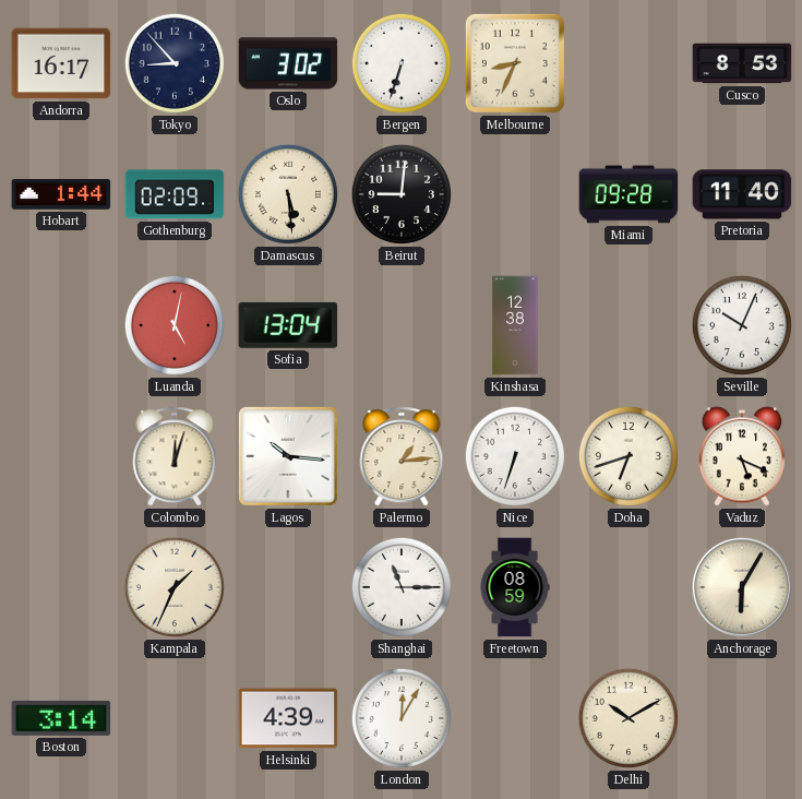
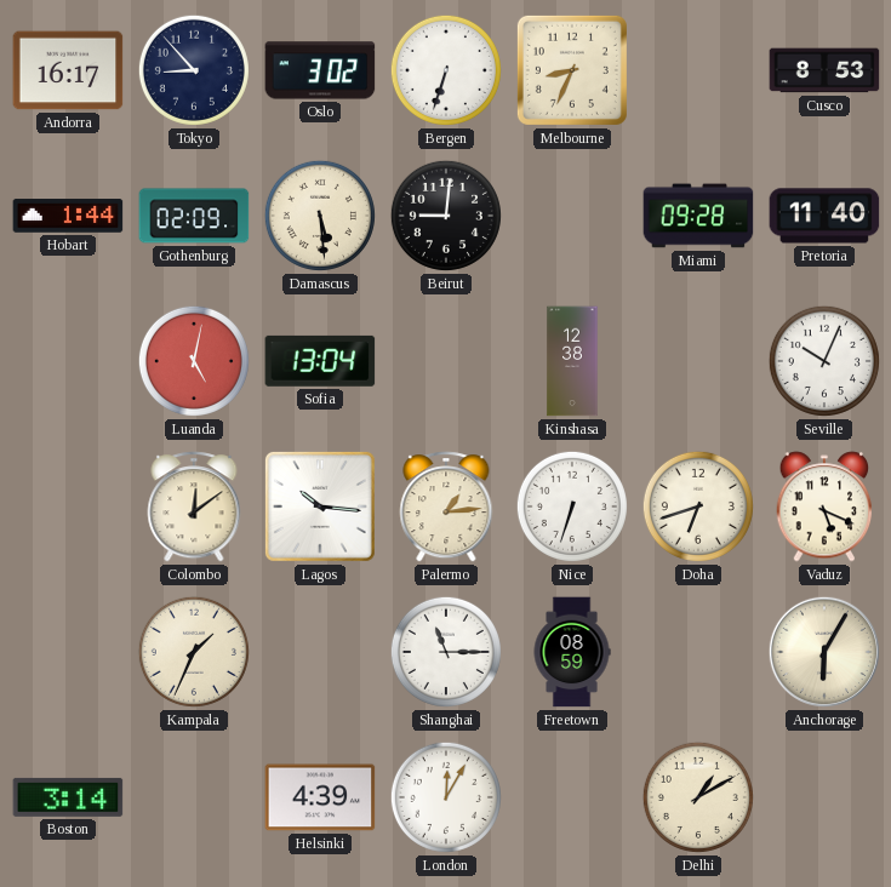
Colombo: 12:03 -> 12:09
Delhi: 10:10 -> 1:10
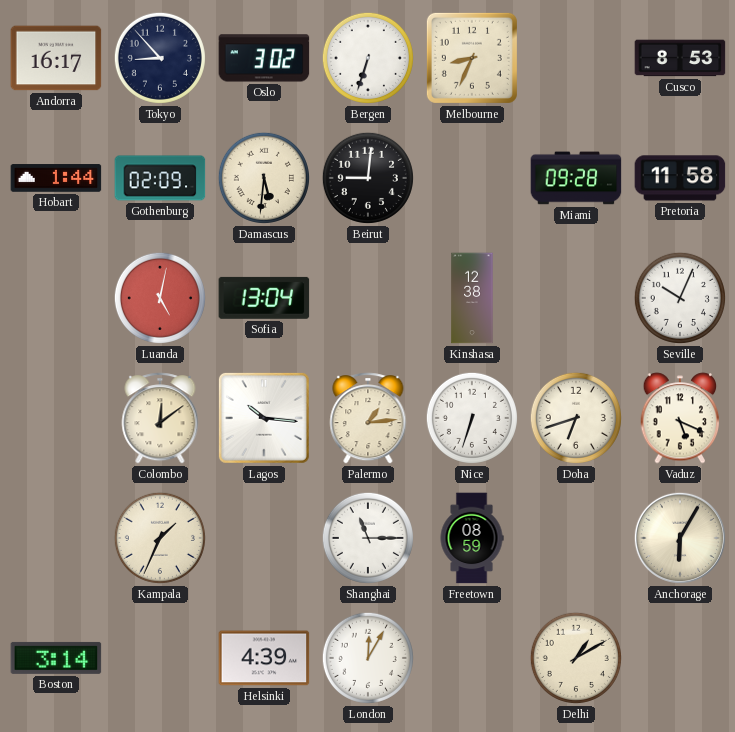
Damascus: 5:29 -> 5:31
Pretoria: 11:40 -> 11:58
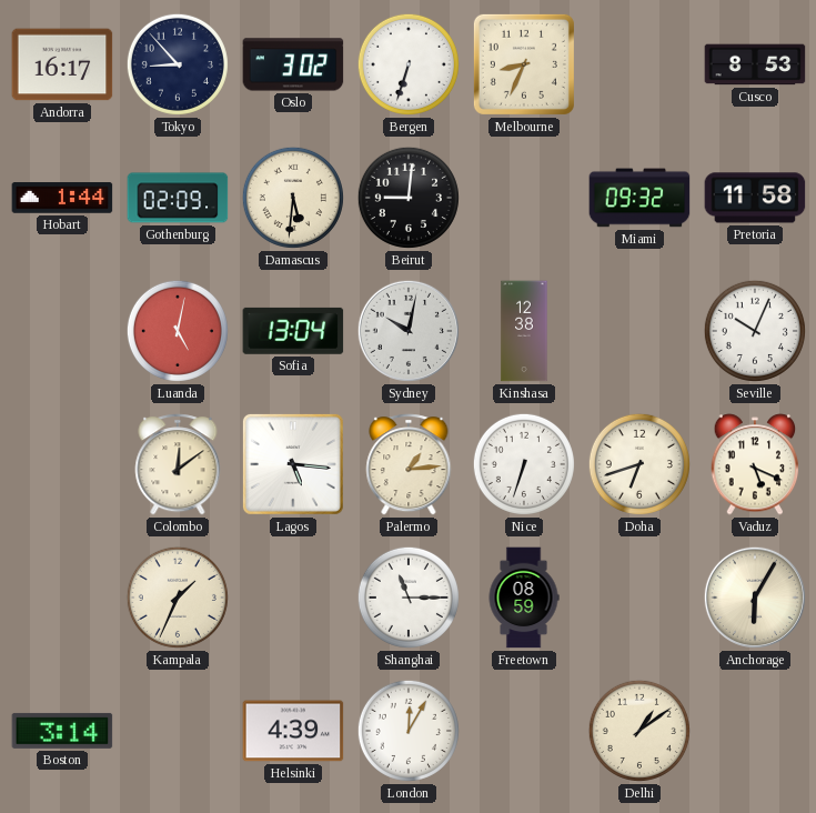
Miami: 09:28 -> 09:32
Sydney: none -> 10:02
Lagos: 10:16 -> 5:16
Delhi: 1:10 -> 1:09
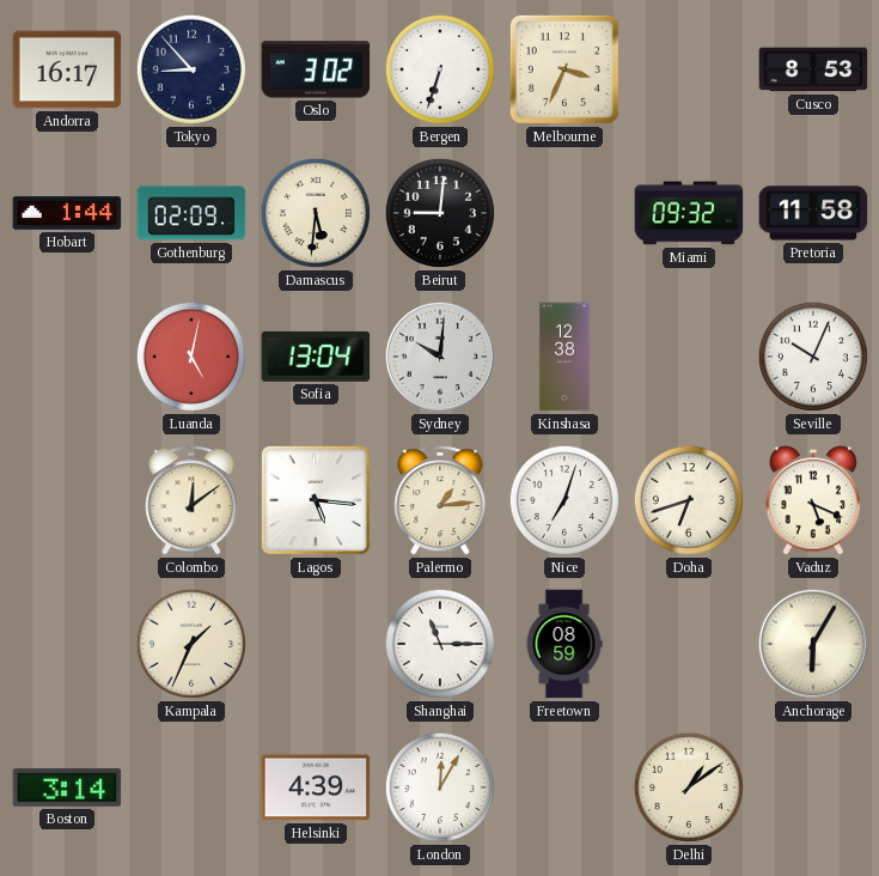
Melbourne: 8:34 -> 3:34
Sydney: 10:02 -> 10:01
Nice: 6:33 -> 7:03
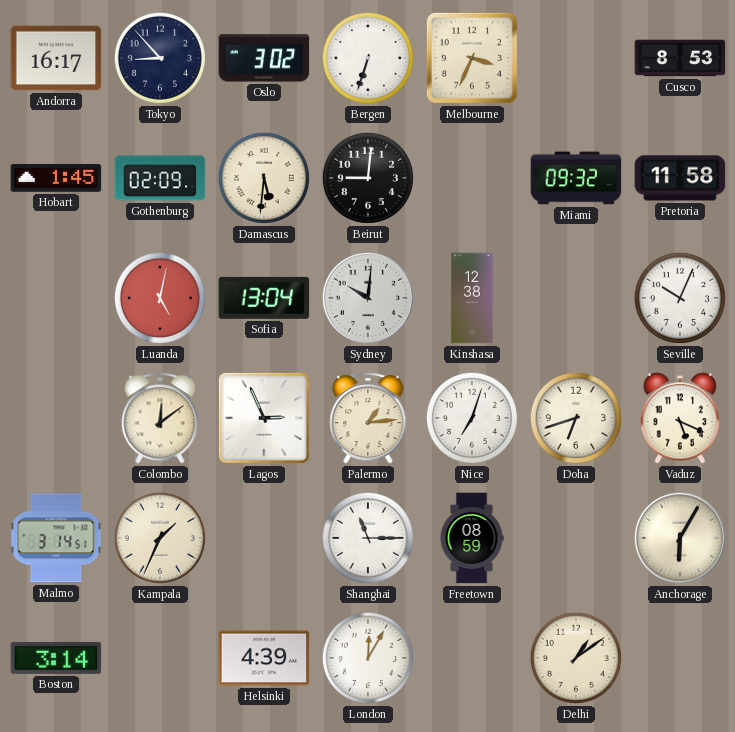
Hobart: 1:44 -> 1:45
Lagos: 5:16 -> 2:56
Malmo: none -> 3:14
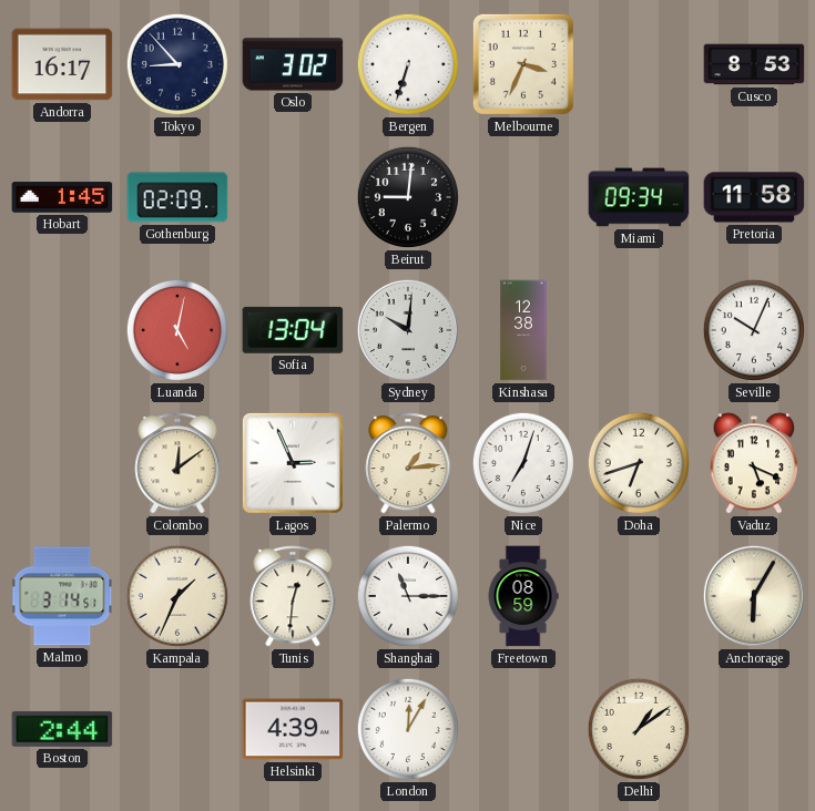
Damascus: 5:31 -> none
Miami: 09:32 -> 09:34
Tunis: none -> 12:31
Boston: 3:14 -> 2:44
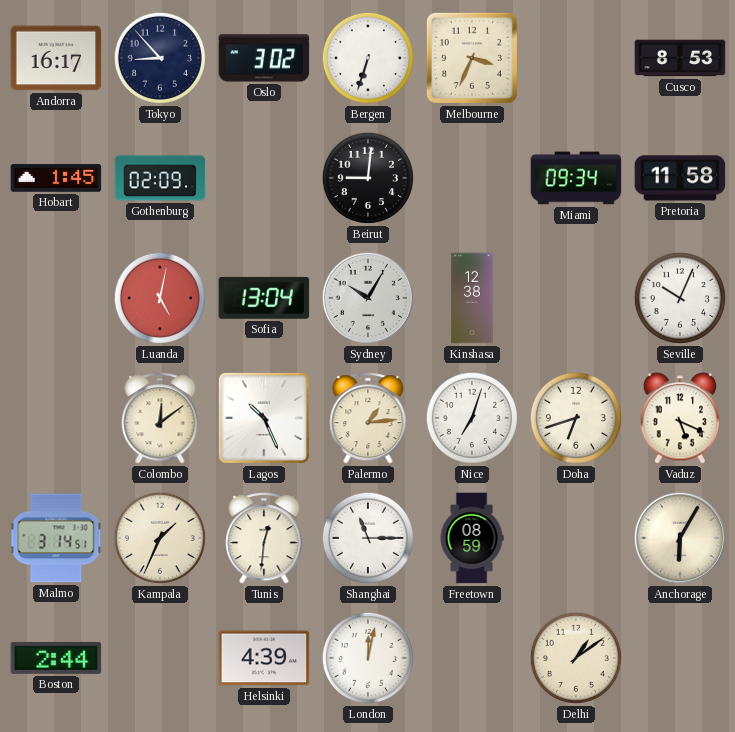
Sydney: 10:01 -> 10:05
Lagos: 2:56 -> 10:26
London: 12:05 -> 12:02
